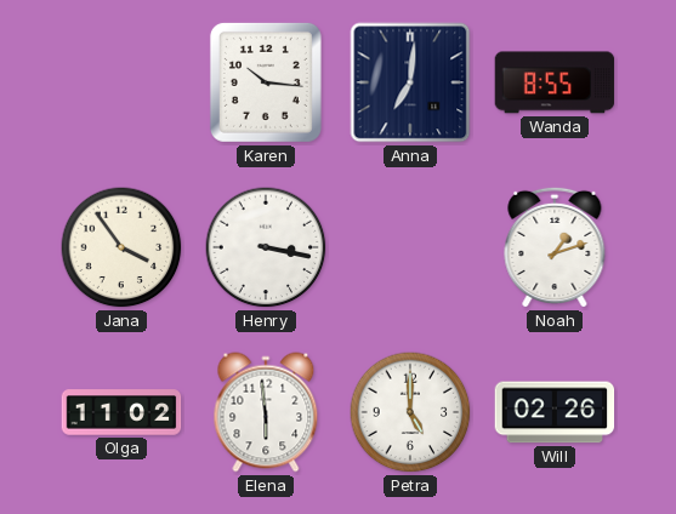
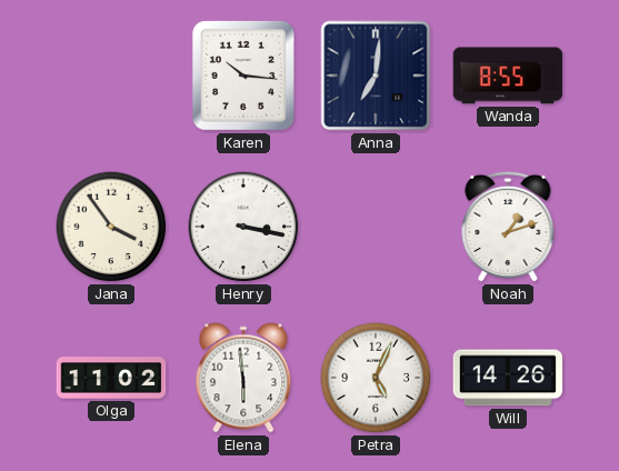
Petra: 5:00 -> 5:04
Will: 02:26 -> 14:26
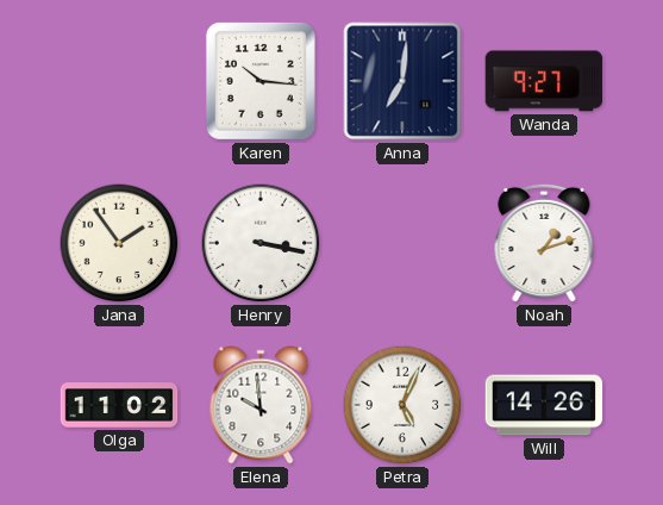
Wanda: 8:55 -> 9:27
Jana: 3:54 -> 1:54
Elena: 5:59 -> 9:59
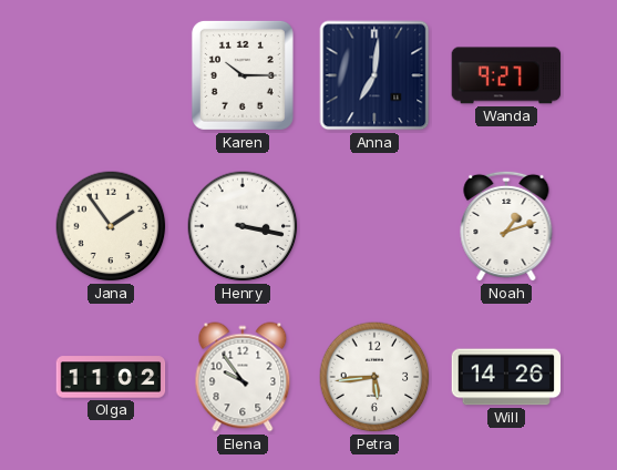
Karen: 10:16 -> 10:15
Elena: 9:59 -> 9:54
Petra: 5:04 -> 5:44
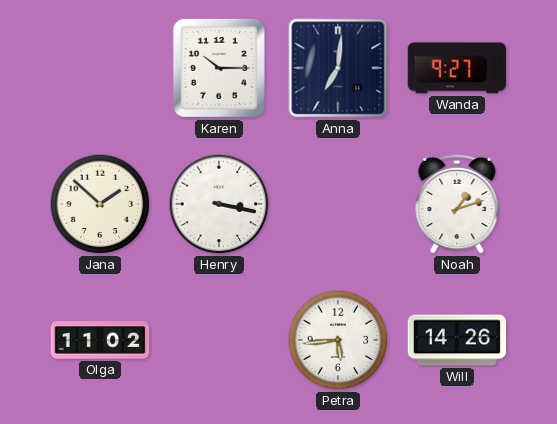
Jana: 1:54 -> 1:52
Elena: 9:54 -> none
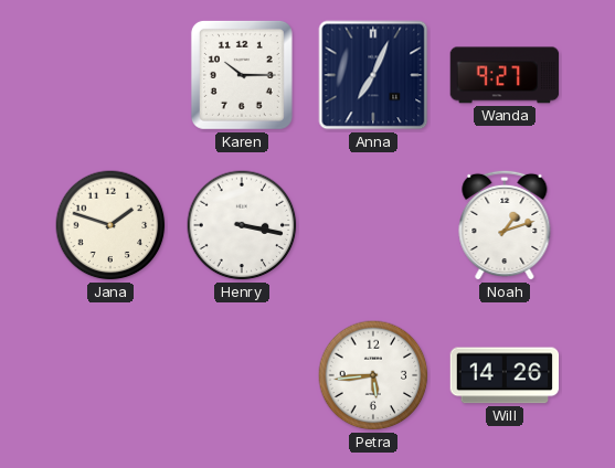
Anna: 7:01 -> 7:04
Jana: 1:52 -> 1:48
Olga: 11:02 -> none
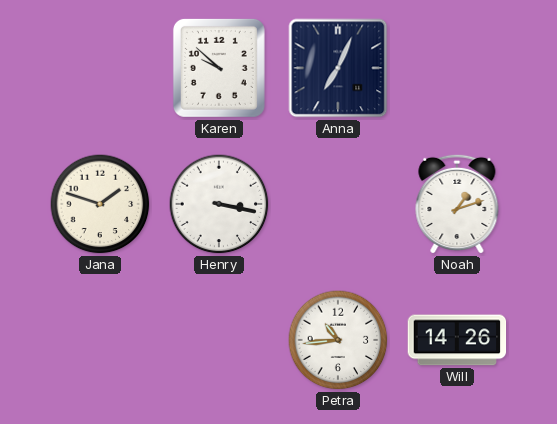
Karen: 10:15 -> 9:52
Wanda: 9:27 -> none
Petra: 5:44 -> 10:44
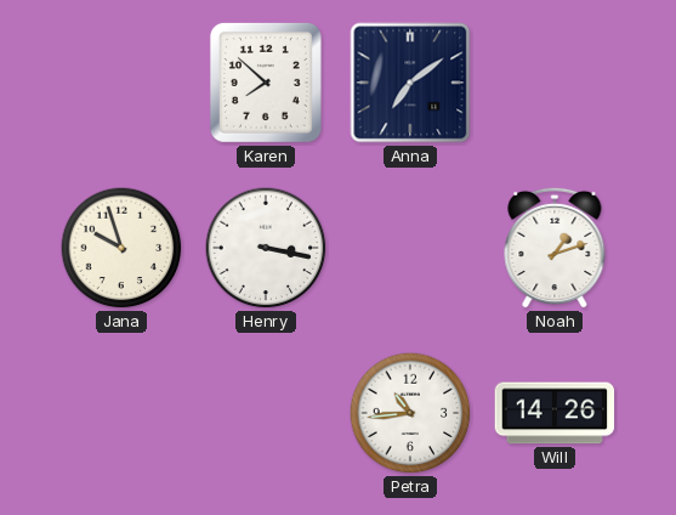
Karen: 9:52 -> 7:52
Anna: 7:04 -> 7:09
Jana: 1:48 -> 9:57
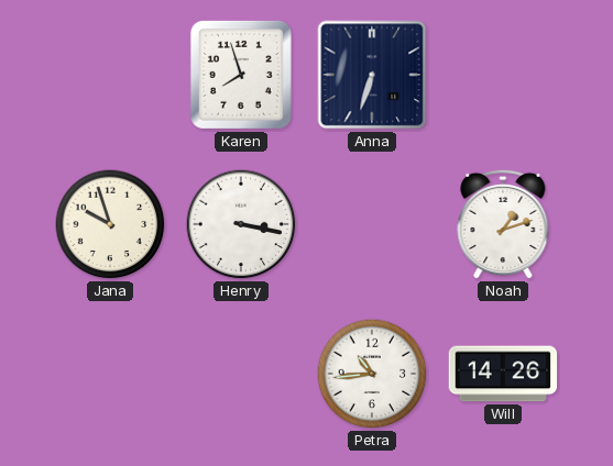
Karen: 7:52 -> 7:57
Anna: 7:09 -> 6:33
